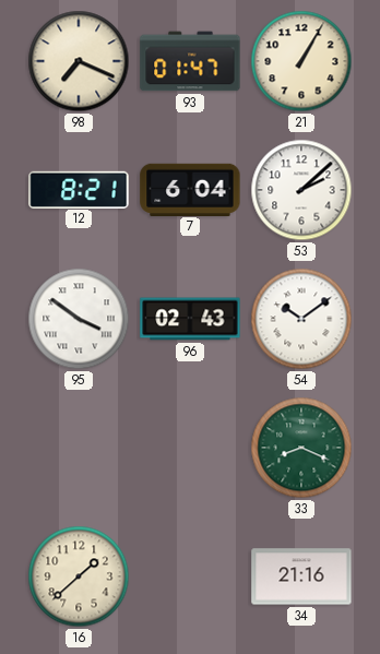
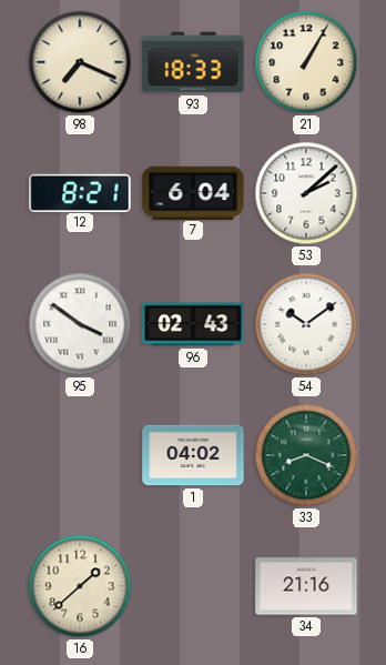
93: 01:47 -> 18:33
1: none -> 04:02
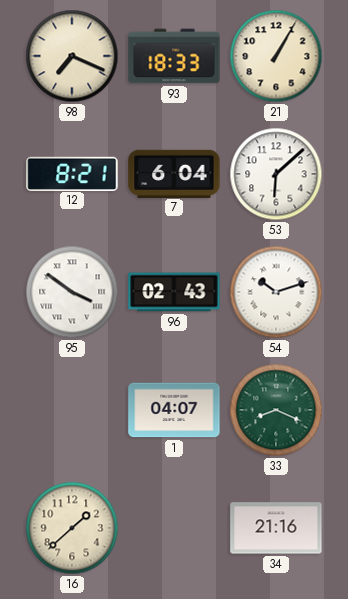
53: 2:08 -> 6:08
54: 10:09 -> 10:12
1: 04:02 -> 04:07
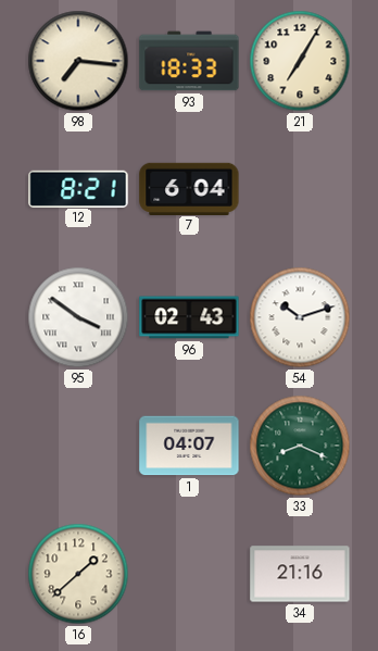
98: 7:19 -> 7:16
21: 1:05 -> 7:05
53: 6:08 -> none
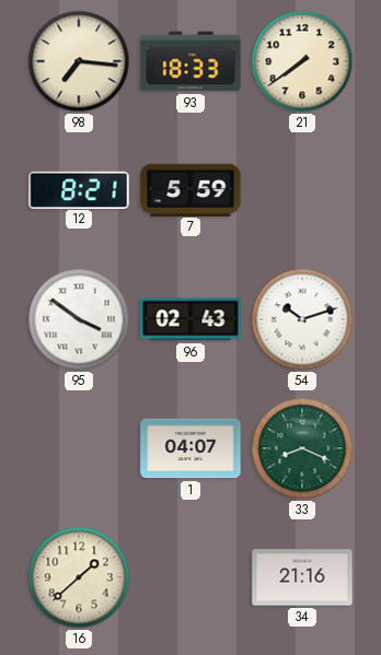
21: 7:05 -> 7:39
7: 6:04 -> 5:59
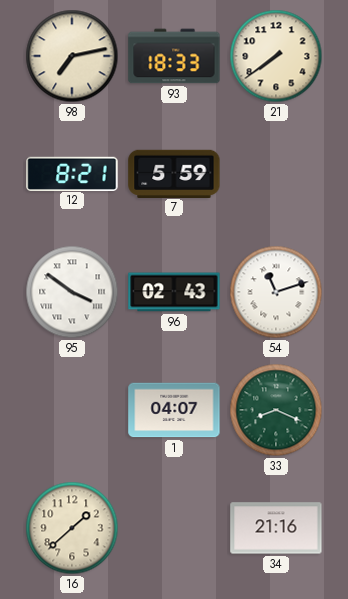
98: 7:16 -> 7:13
54: 10:12 -> 11:12
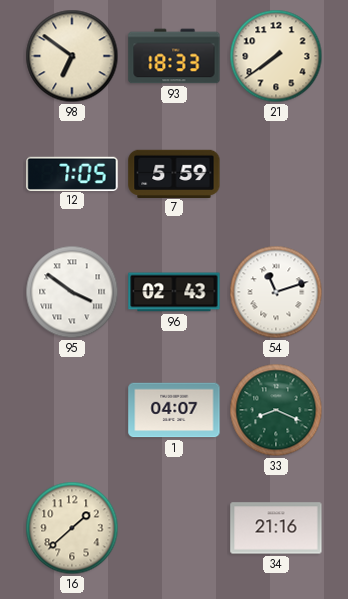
98: 7:13 -> 6:51
12: 8:21 -> 7:05
